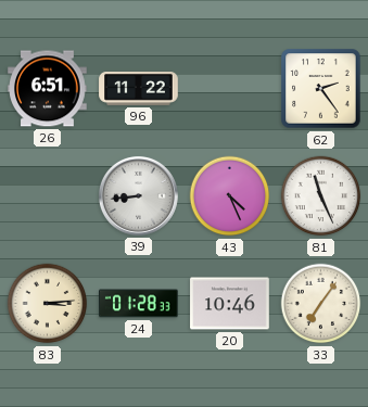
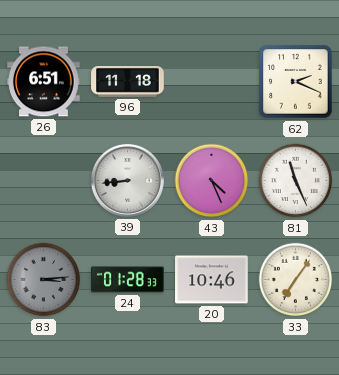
96: 11:22 -> 11:18
62: 2:24 -> 2:19
83 dial: cream -> grey
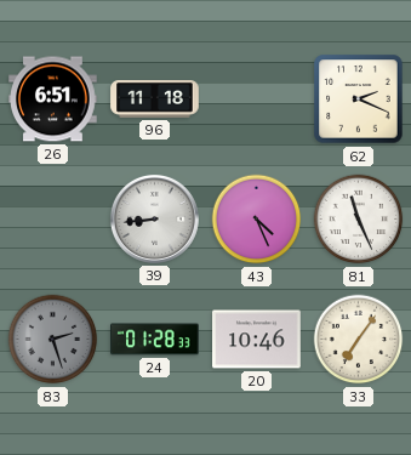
83: 3:14 -> 2:27
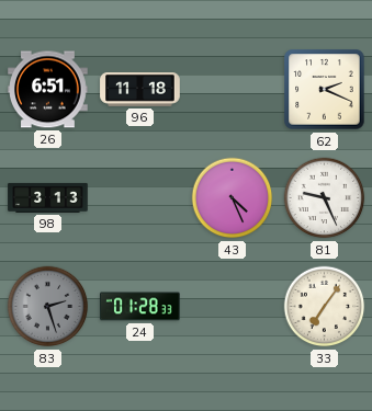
98: none -> 3:13
39: 8:44 -> none
81: 11:26 -> 9:26
20: 10:46 -> none
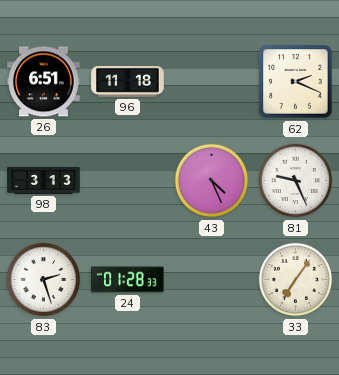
83 dial: grey -> white
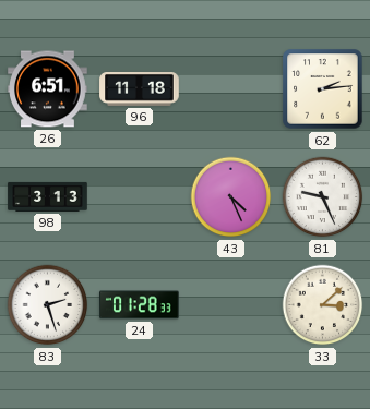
62: 2:19 -> 2:14
33: 7:06 -> 3:08
